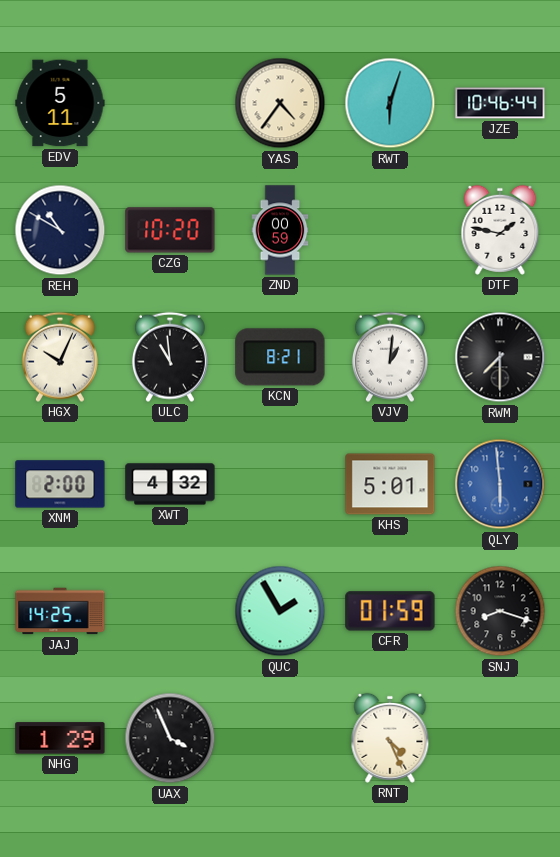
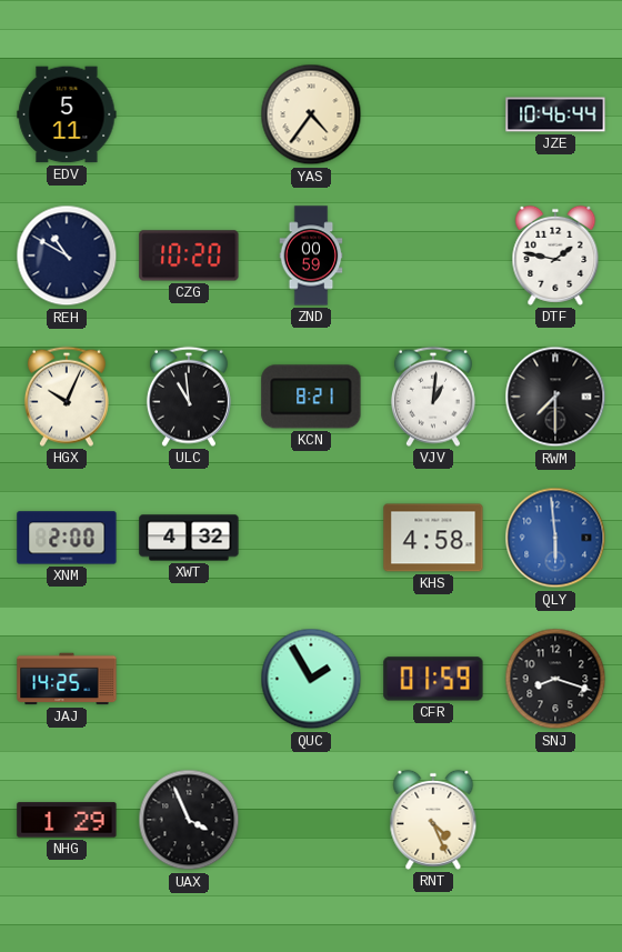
RWT: 6:03 -> none
KHS: 5:01 -> 4:58
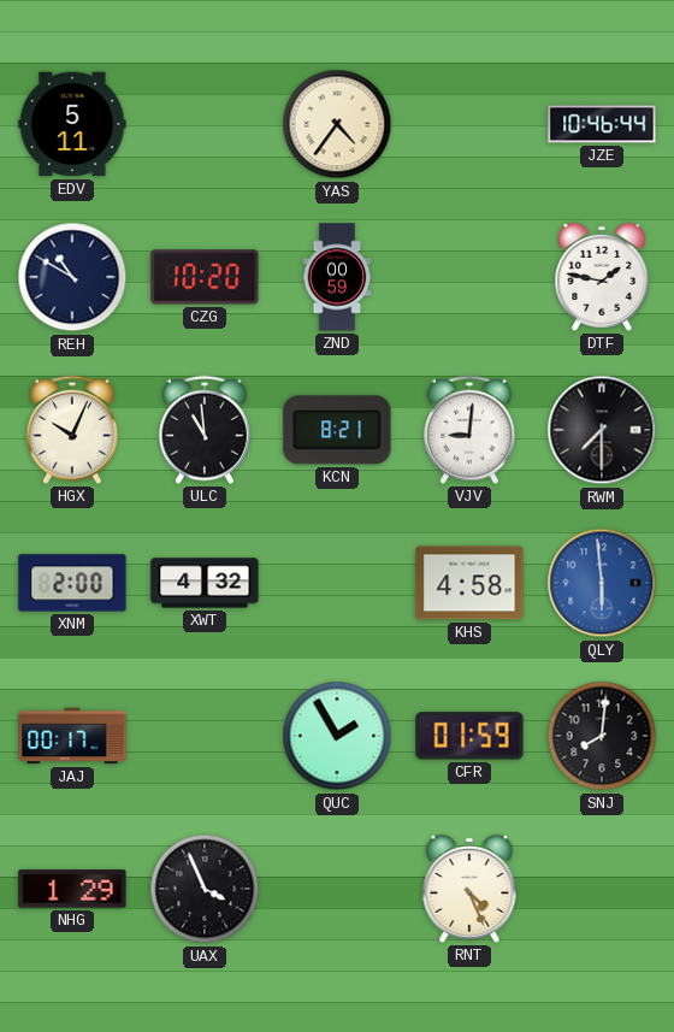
VJV: 1:01 -> 9:01
JAJ: 14:25 -> 00:17
SNJ: 8:18 -> 8:01
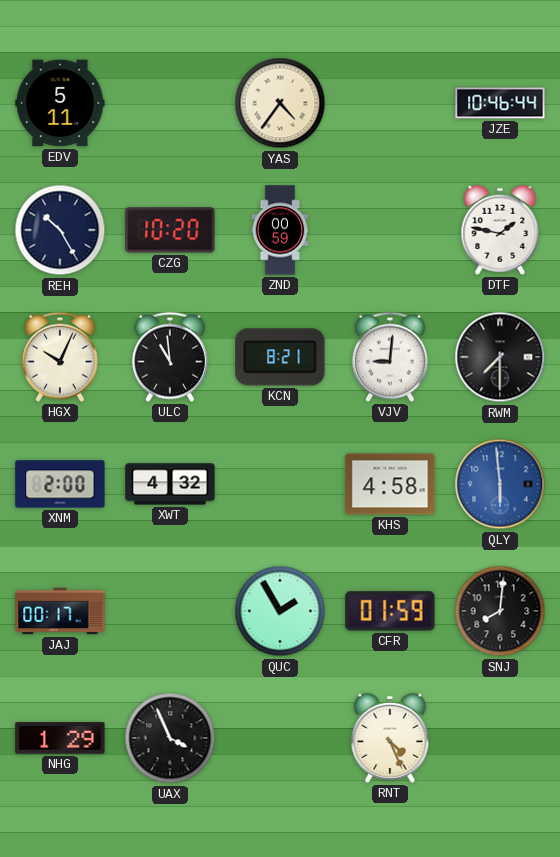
REH: 10:50 -> 10:25
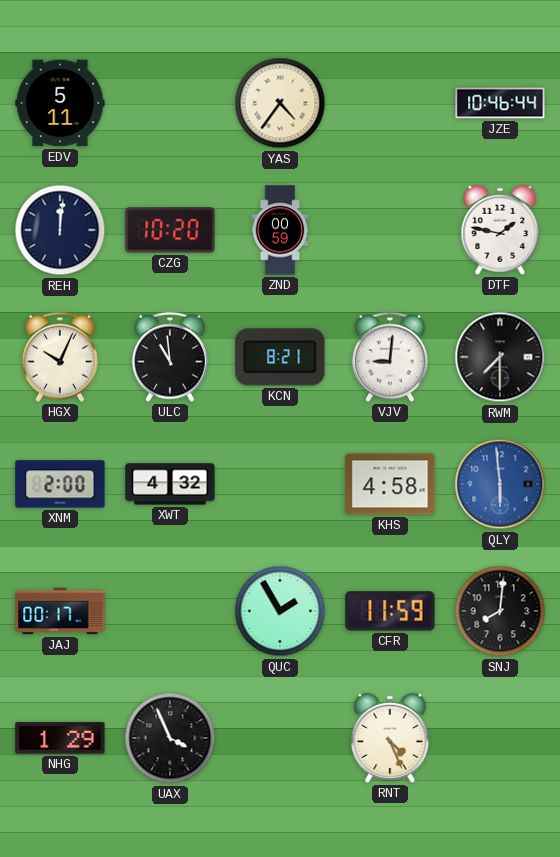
REH: 10:25 -> 12:01
CFR: 01:59 -> 11:59
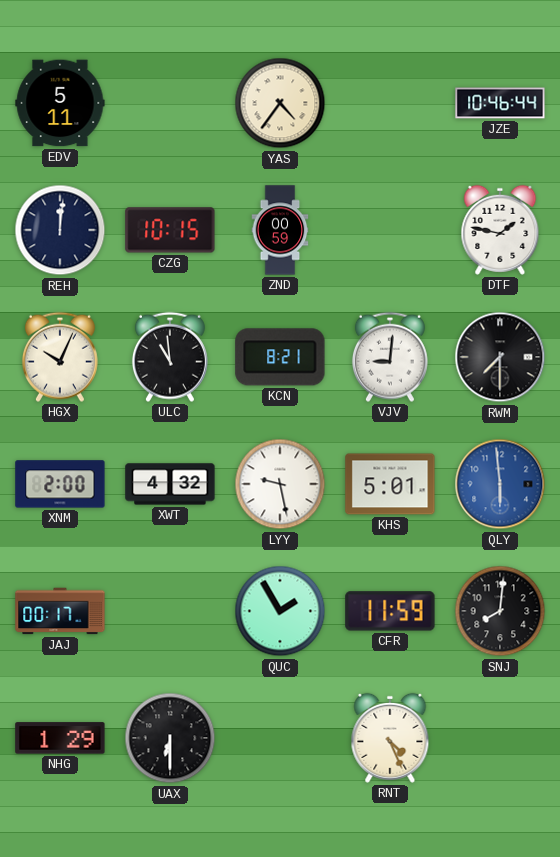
CZG: 10:20 -> 10:15
LYY: none -> 9:28
KHS: 4:58 -> 5:01
UAX: 3:56 -> 6:30
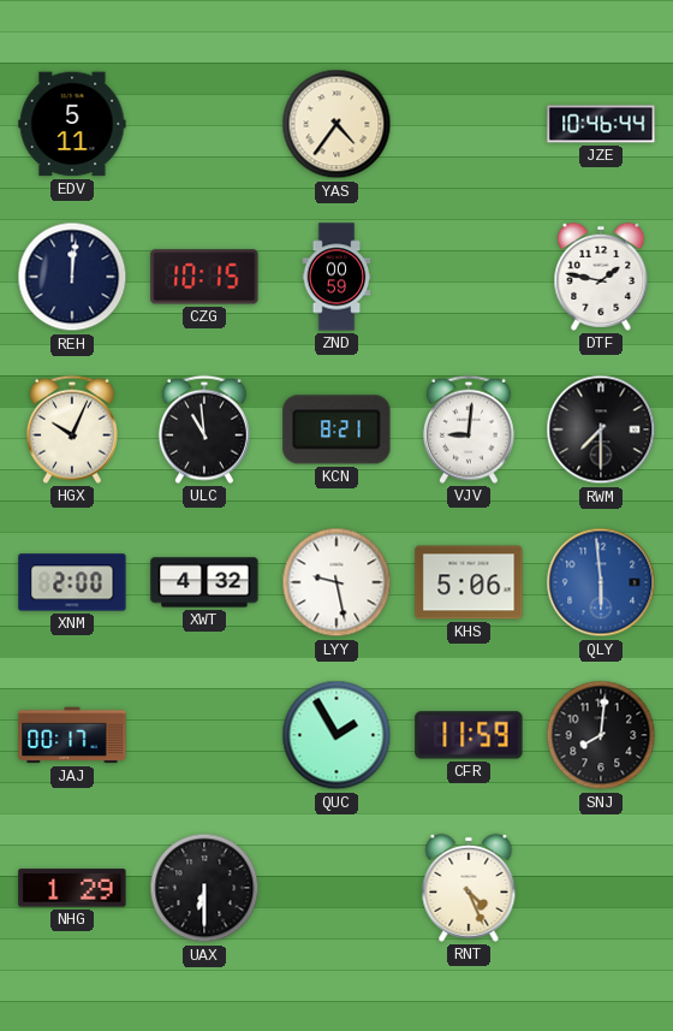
KHS: 5:01 -> 5:06
